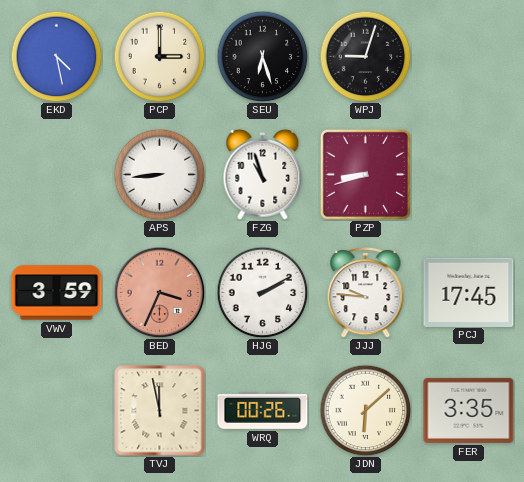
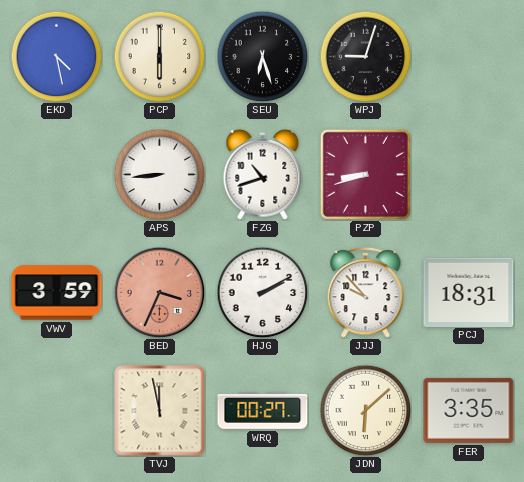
PCP: 3:00 -> 6:00
FZG: 10:57 -> 10:42
JJJ: 9:46 -> 9:53
PCJ: 17:45 -> 18:31
WRQ: 00:26 -> 00:27
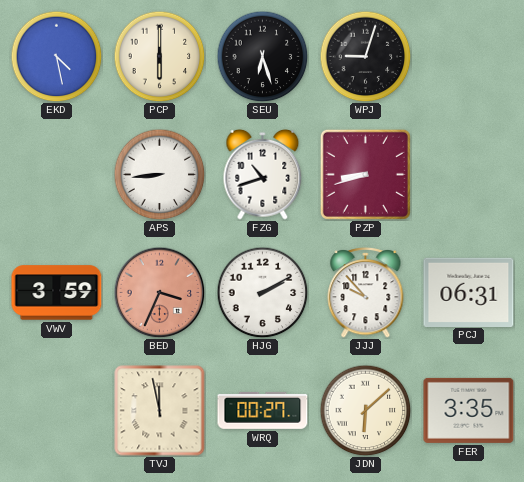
PCJ: 18:31 -> 06:31
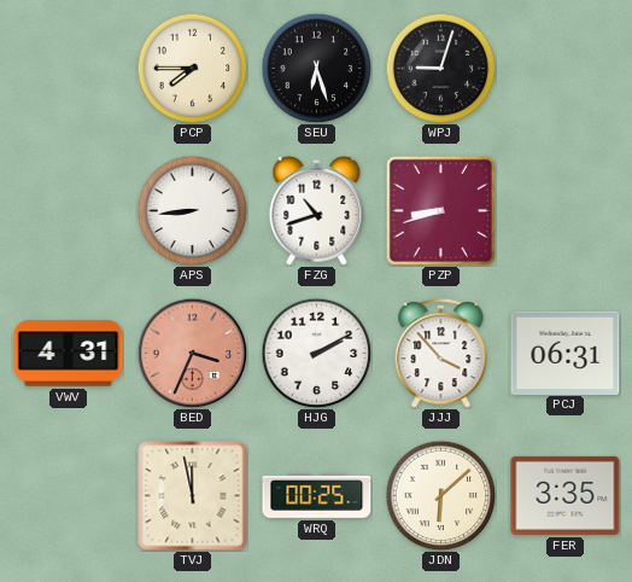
EKD: 4:28 -> none
PCP: 6:00 -> 7:45
VWV: 3:59 -> 4:31
JJJ: 9:53 -> 3:53
WRQ: 00:27 -> 00:25
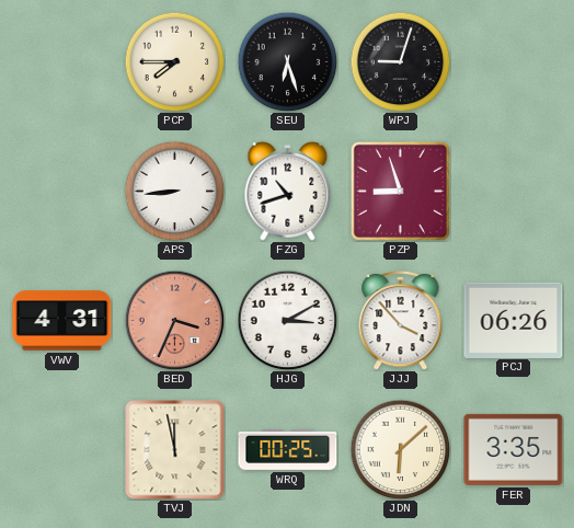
PZP: 8:42 -> 8:57
HJG: 2:10 -> 3:10
PCJ: 06:31 -> 06:26
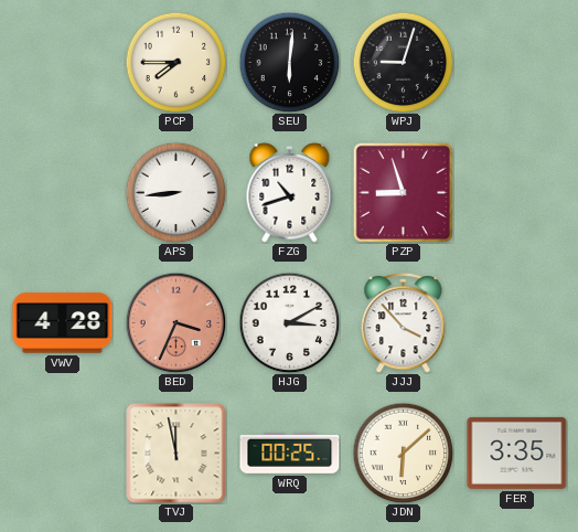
SEU: 6:27 -> 6:01
VWV: 4:31 -> 4:28
PCJ: 06:26 -> none
